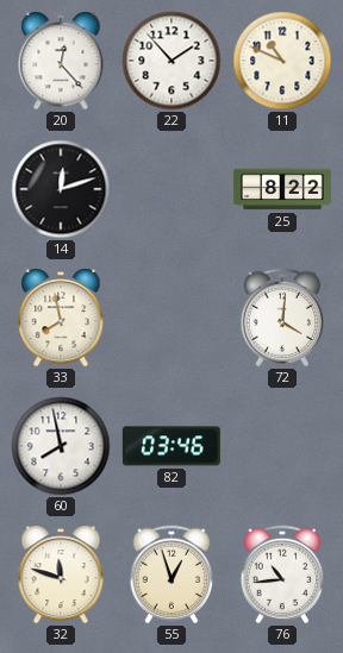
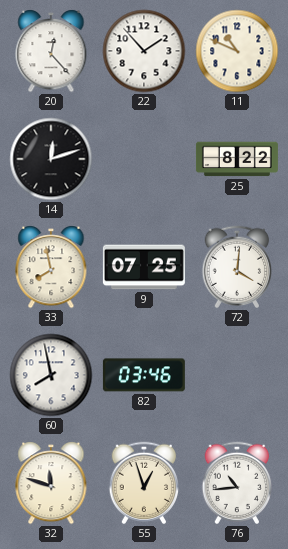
9: none -> 07:25
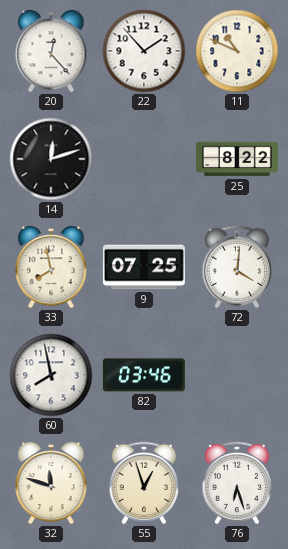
76: 10:44 -> 6:27
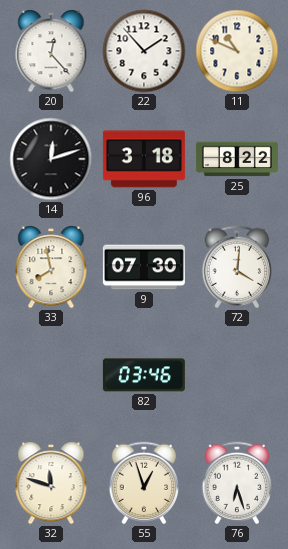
96: none -> 3:18
9: 07:25 -> 07:30
60: 7:58 -> none
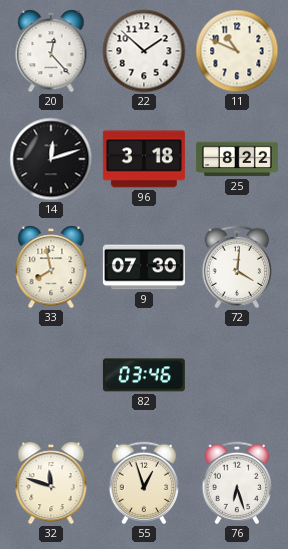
22: 1:53 -> 1:52
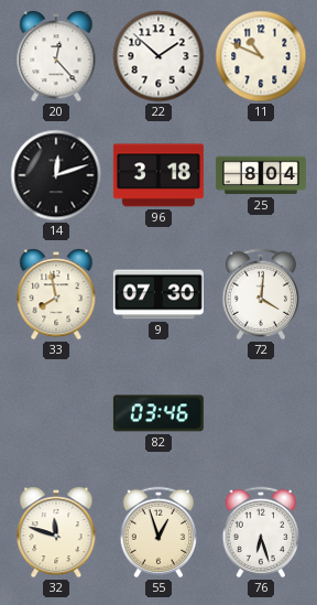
25: 8:22 -> 8:04
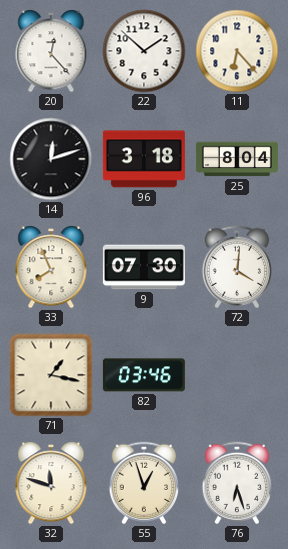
11: 10:49 -> 6:23
33: 7:58 -> 7:56
71: none -> 1:17
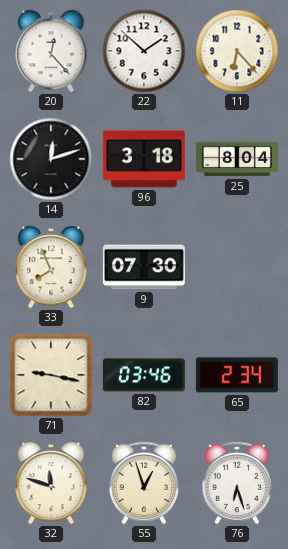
72: 4:01 -> none
71: 1:17 -> 9:17
65: none -> 2:34
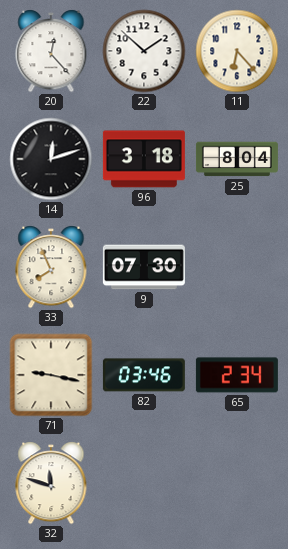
55: 12:57 -> none
76: 6:27 -> none
